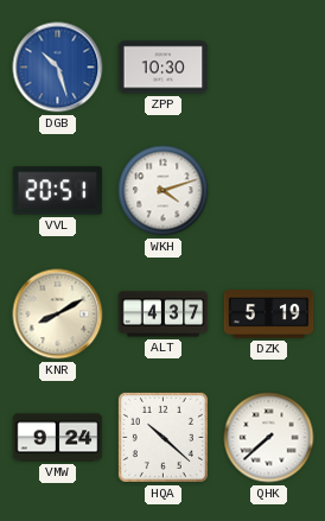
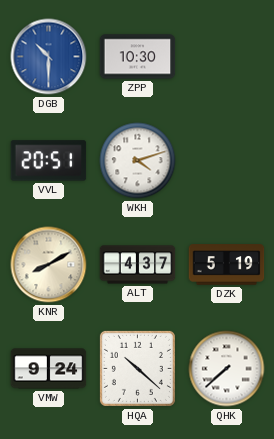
DGB: 10:27 -> 10:30
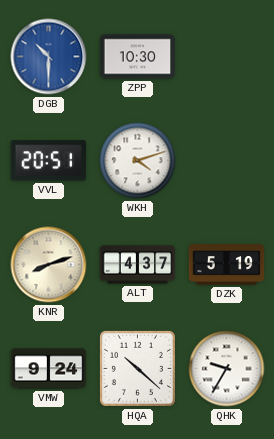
KNR: 8:10 -> 8:12
QHK: 7:38 -> 9:35
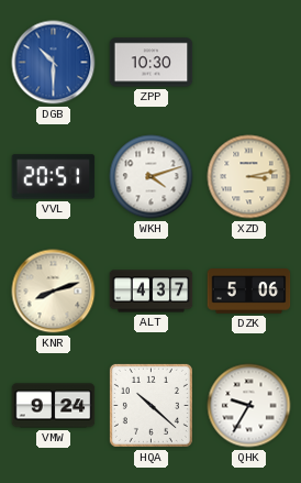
XZD: none -> 3:13
DZK: 5:19 -> 5:06
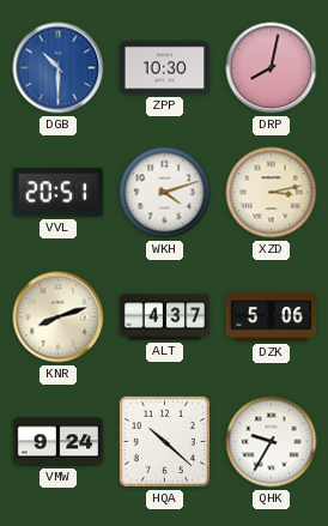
DRP: none -> 8:02
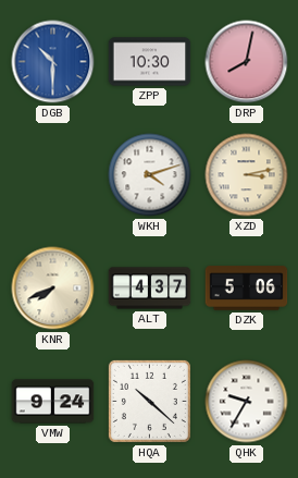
VVL: 20:51 -> none
KNR: 8:12 -> 7:41
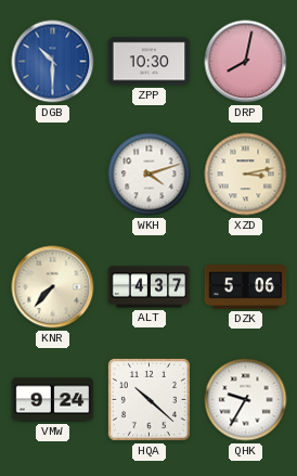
KNR: 7:41 -> 7:37
